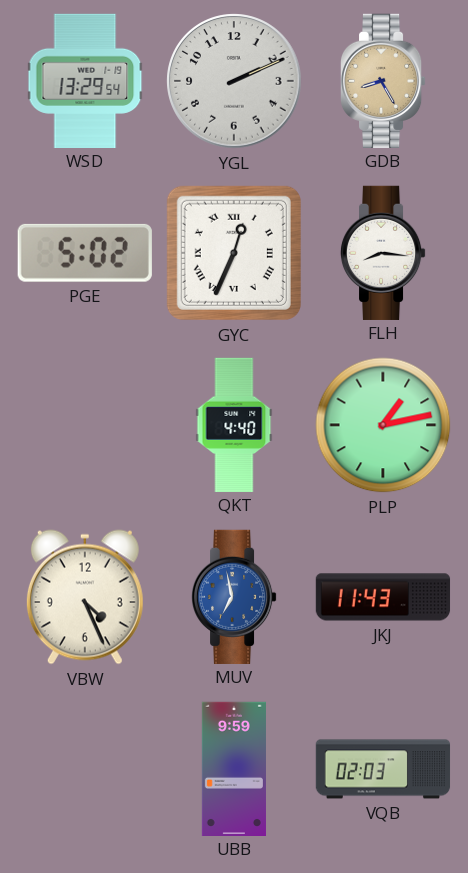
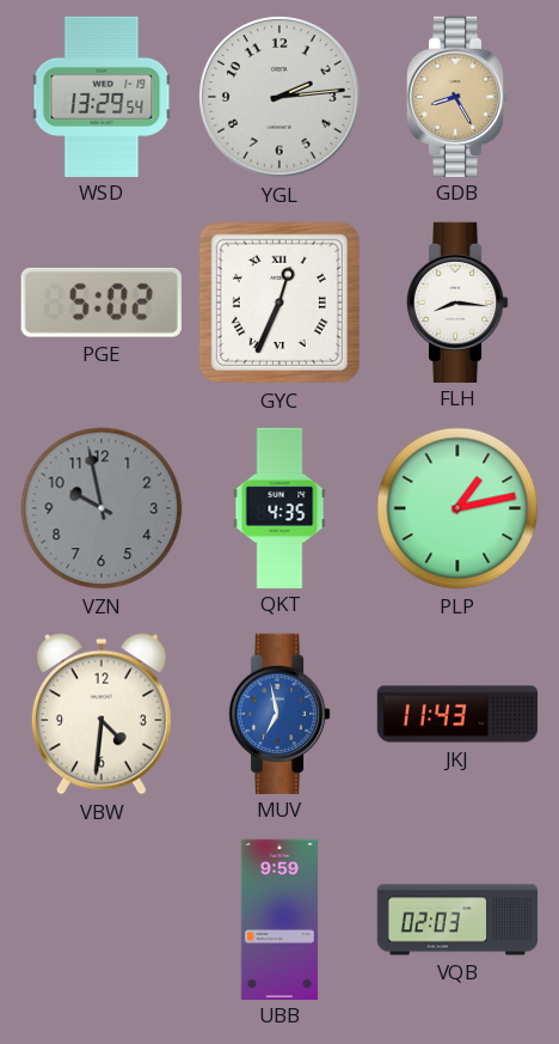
YGL: 2:11 -> 2:14
VZN: none -> 9:58
QKT: 4:40 -> 4:35
VBW: 4:26 -> 4:31
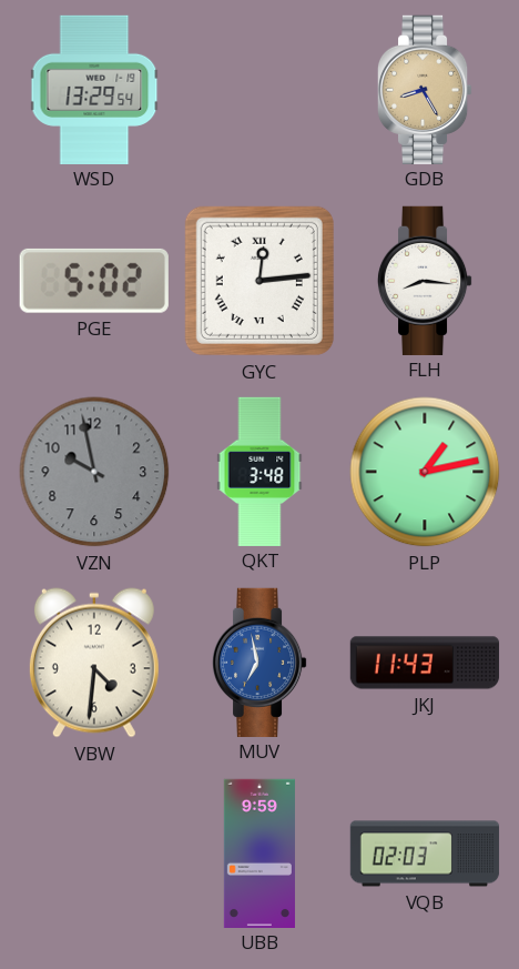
YGL: 2:14 -> none
GYC: 12:34 -> 12:14
QKT: 4:35 -> 3:48
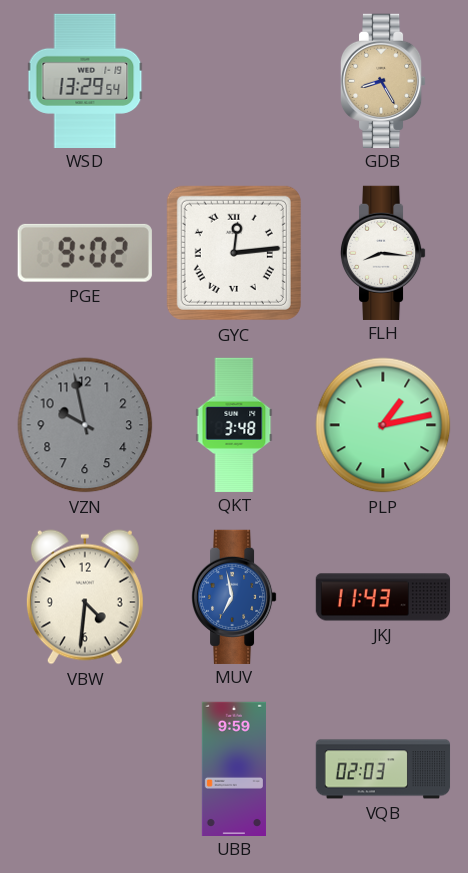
PGE: 5:02 -> 9:02
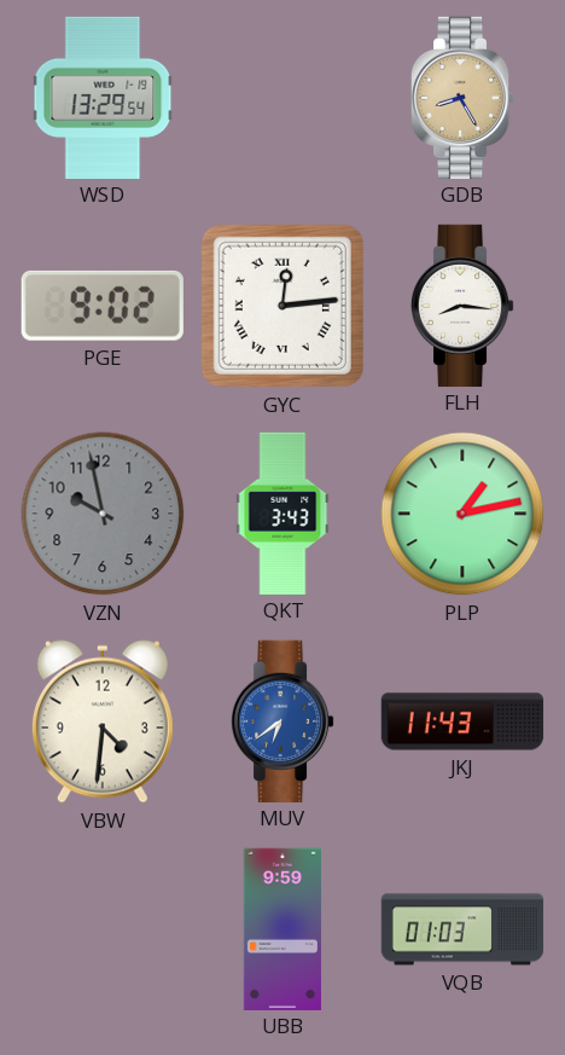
QKT: 3:48 -> 3:43
MUV: 6:58 -> 6:39
VQB: 02:03 -> 01:03
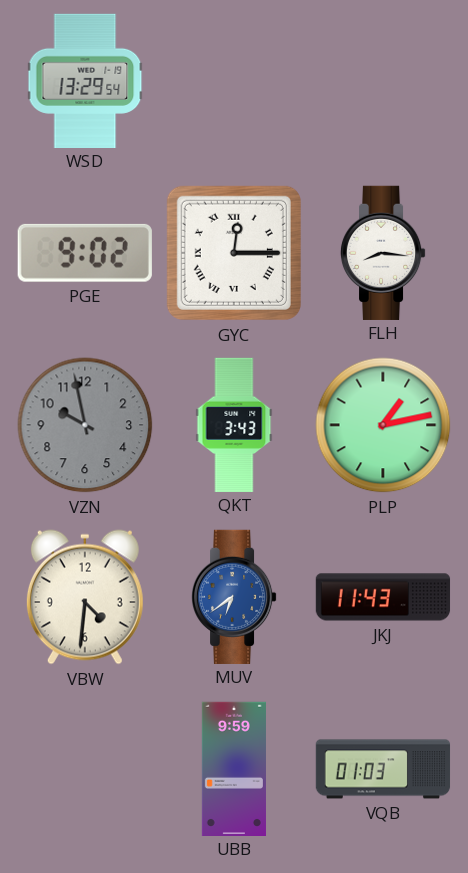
GDB: 8:25 -> none
GYC: 12:14 -> 12:15
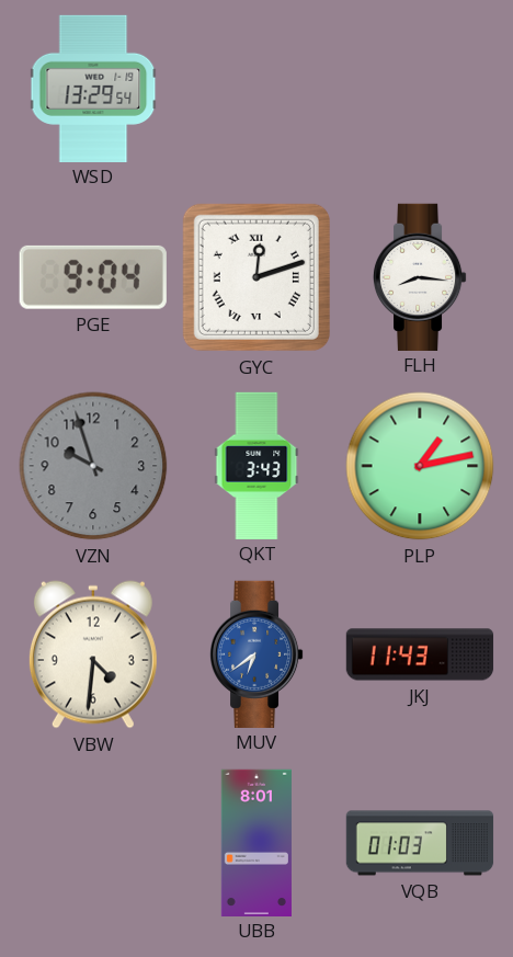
PGE: 9:02 -> 9:04
GYC: 12:15 -> 12:12
VZN: 9:58 -> 9:57
UBB: 9:59 -> 8:01
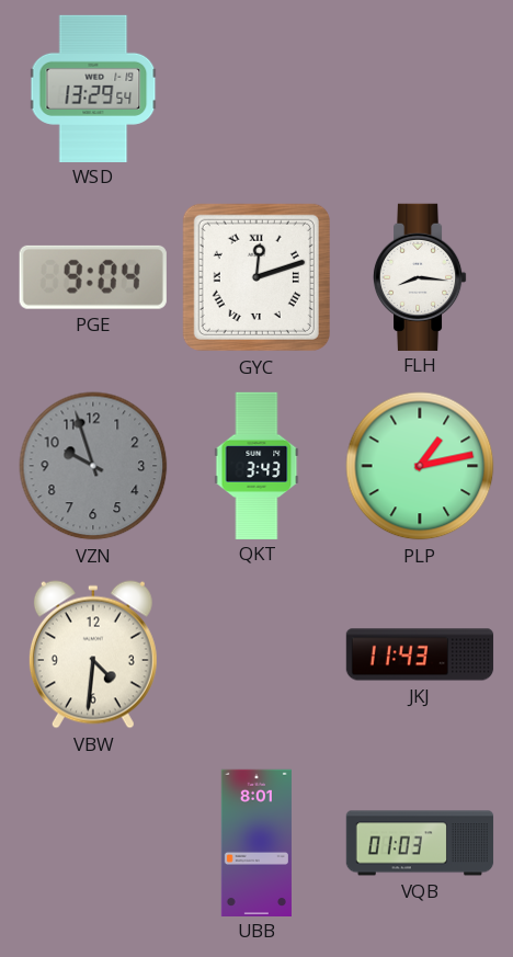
MUV: 6:39 -> none
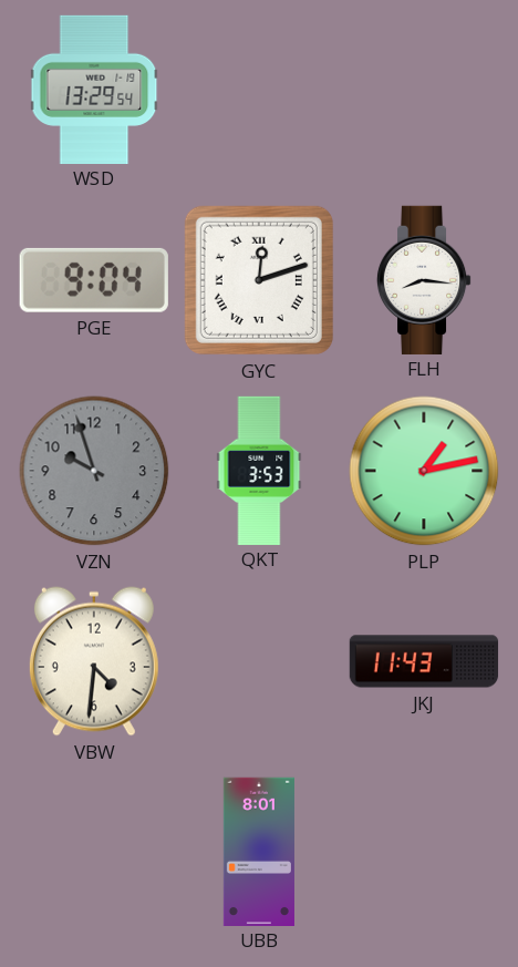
QKT: 3:43 -> 3:53
VQB: 01:03 -> none
